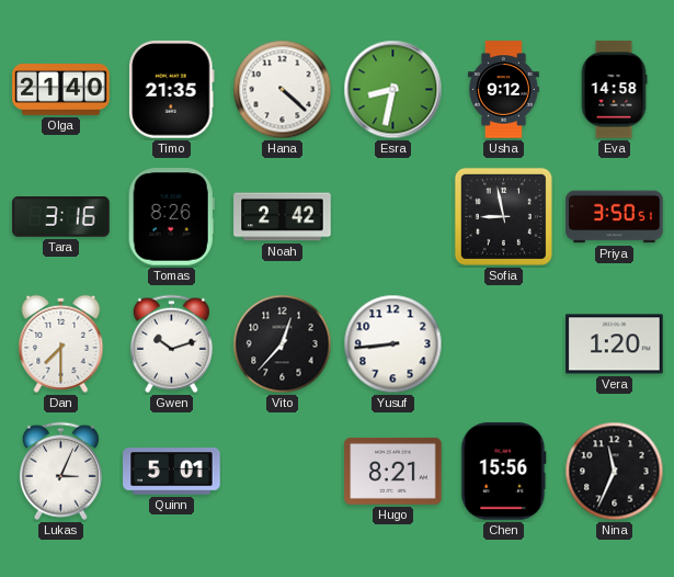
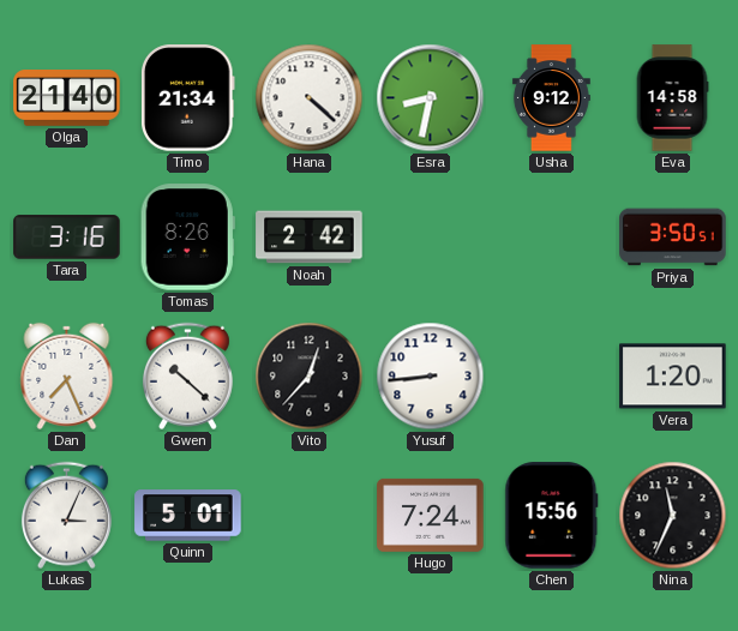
Timo: 21:35 -> 21:34
Sofia: 8:58 -> none
Dan: 7:30 -> 7:26
Gwen: 10:12 -> 10:22
Hugo: 8:21 -> 7:24
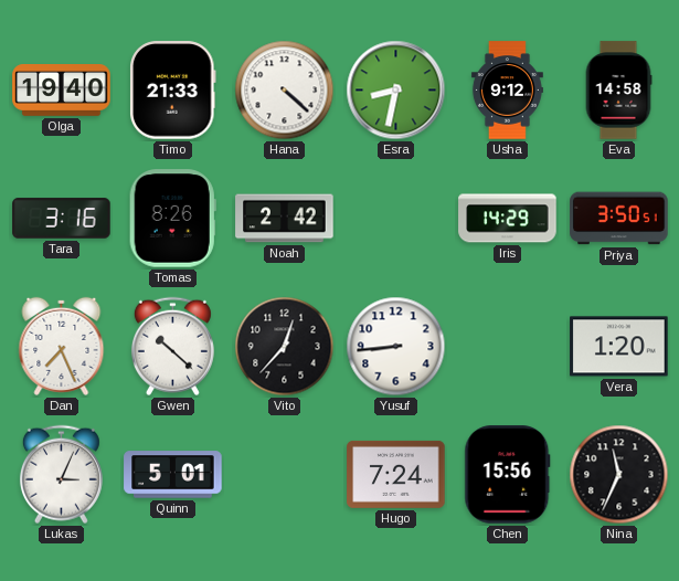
Olga: 21:40 -> 19:40
Timo: 21:34 -> 21:33
Iris: none -> 14:29
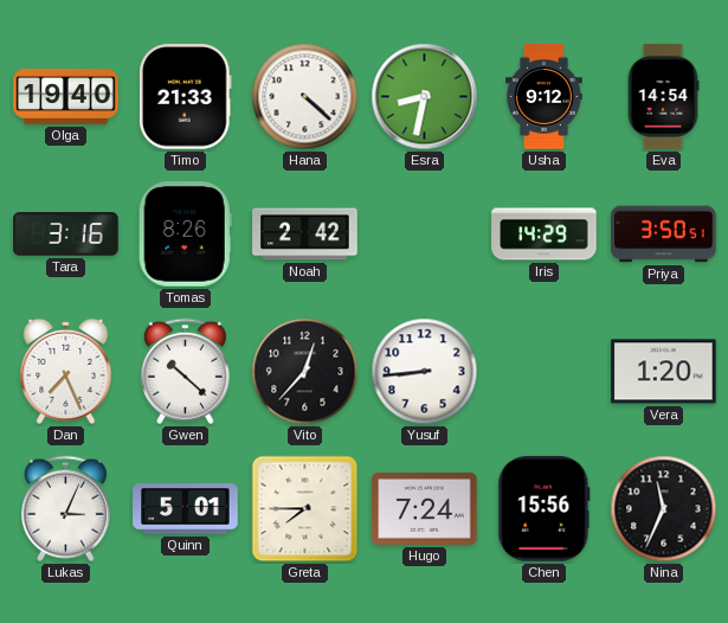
Eva: 14:58 -> 14:54
Greta: none -> 7:45
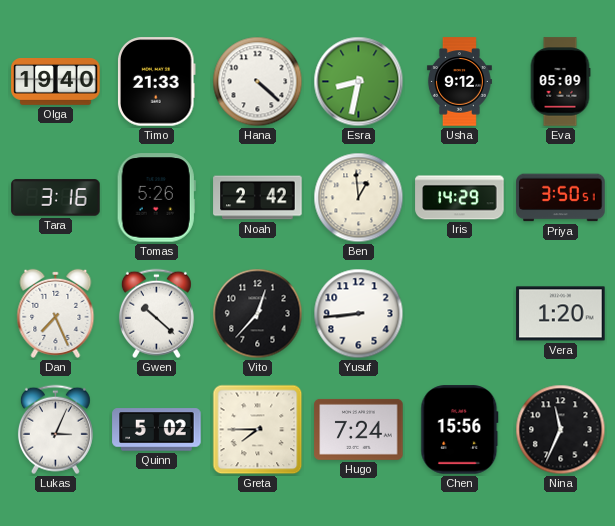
Eva: 14:54 -> 05:09
Tomas: 8:26 -> 5:26
Ben: none -> 12:59
Quinn: 5:01 -> 5:02
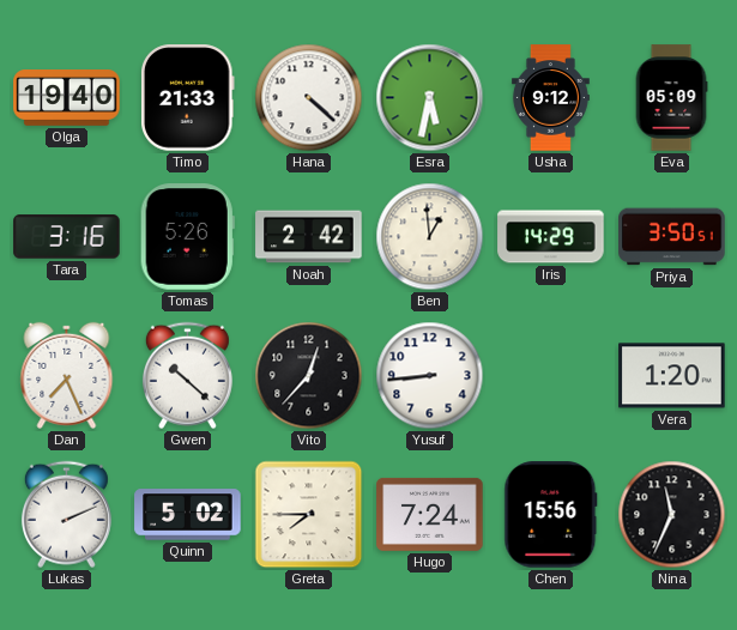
Esra: 8:32 -> 5:32
Lukas: 3:04 -> 2:11
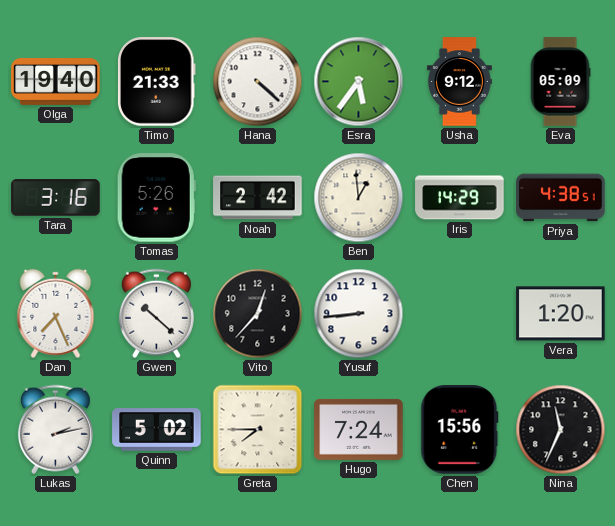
Esra: 5:32 -> 5:36
Priya: 3:50 -> 4:38
Lukas: 2:11 -> 2:13
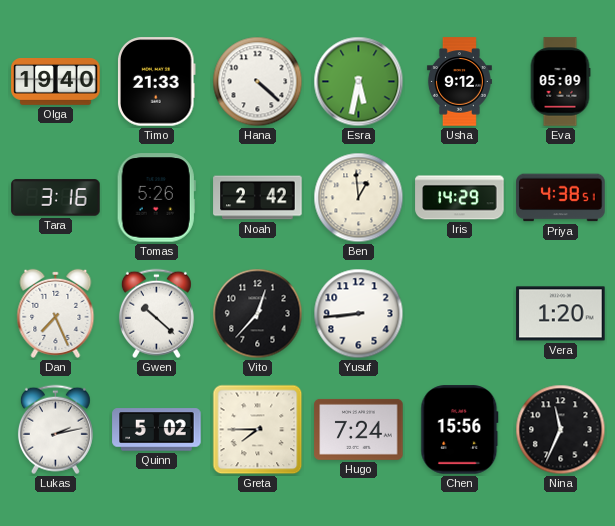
Esra: 5:36 -> 5:32
